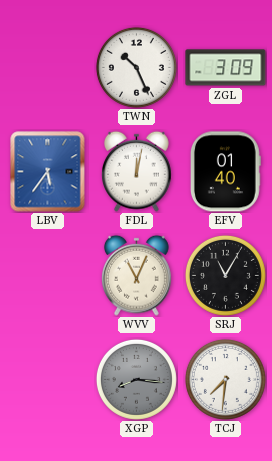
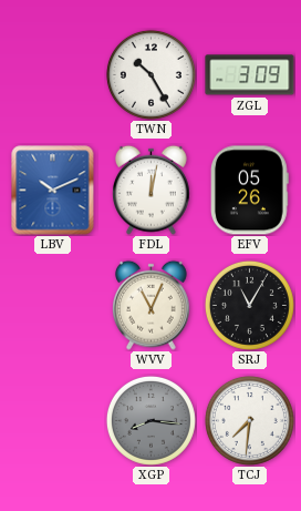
TWN: 10:26 -> 10:25
LBV: 5:36 -> 10:11
EFV: 01:40 -> 05:26
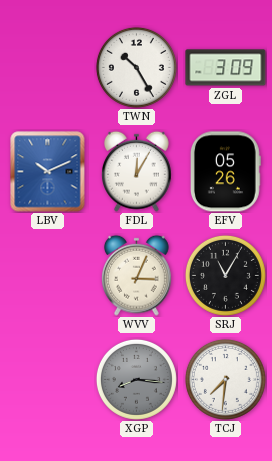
FDL: 12:02 -> 12:05
WVV: 11:04 -> 3:04
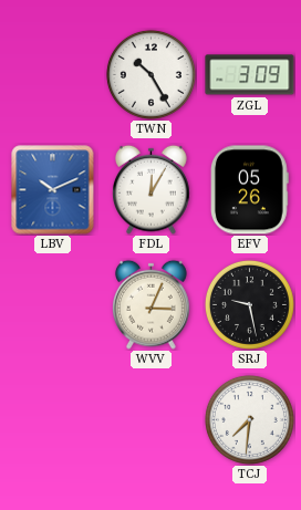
SRJ: 11:05 -> 9:28
XGP: 8:16 -> none
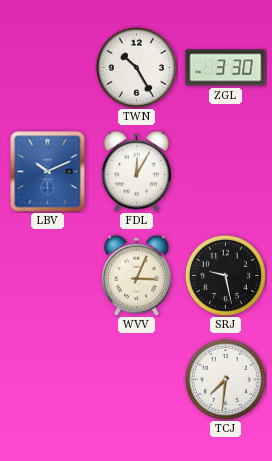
ZGL: 3:09 -> 3:30
EFV: 05:26 -> none
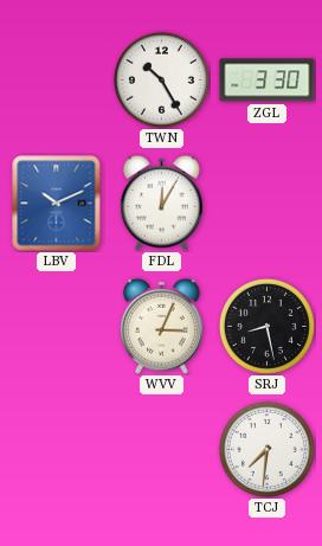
SRJ: 9:28 -> 8:28
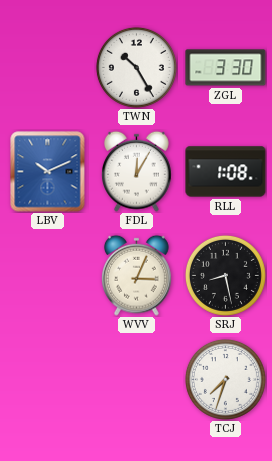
RLL: none -> 1:08
TCJ: 7:31 -> 7:33
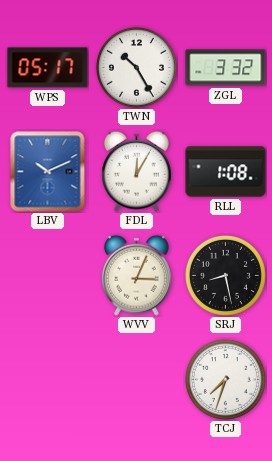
WPS: none -> 05:17
ZGL: 3:30 -> 3:32
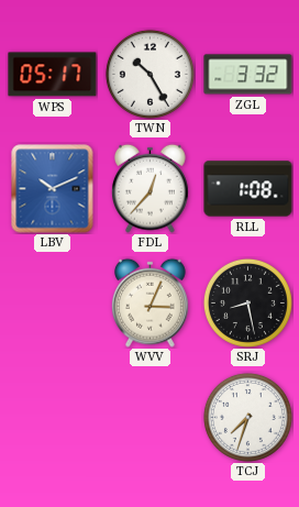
FDL: 12:05 -> 12:37
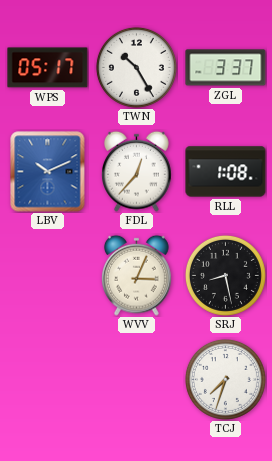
ZGL: 3:32 -> 3:37
